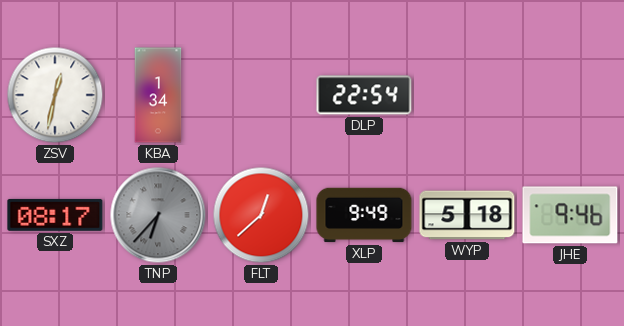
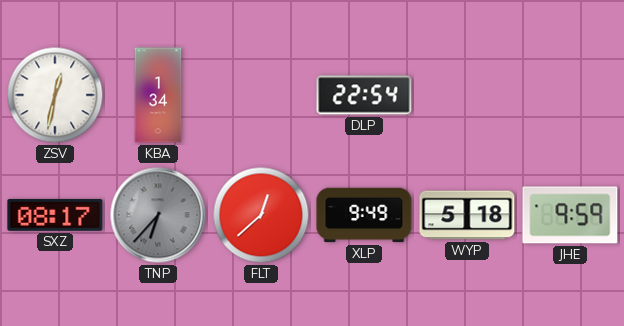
JHE: 9:46 -> 9:59
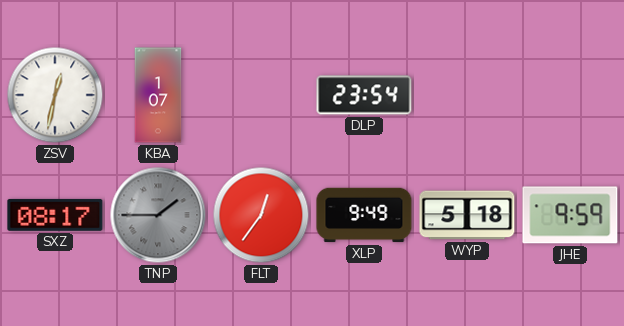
KBA: 1:34 -> 1:07
DLP: 22:54 -> 23:54
TNP: 6:37 -> 1:45
FLT: 12:38 -> 12:36
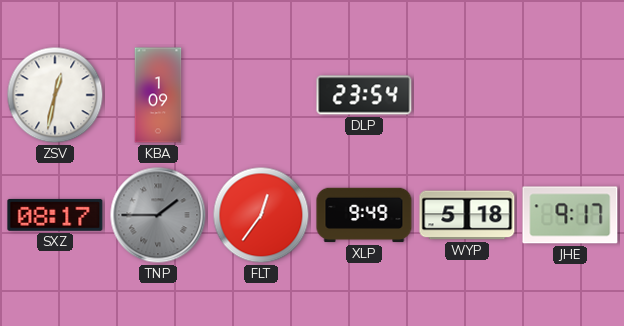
KBA: 1:07 -> 1:09
JHE: 9:59 -> 9:17
